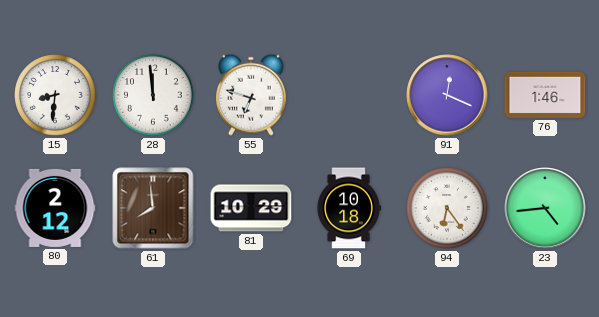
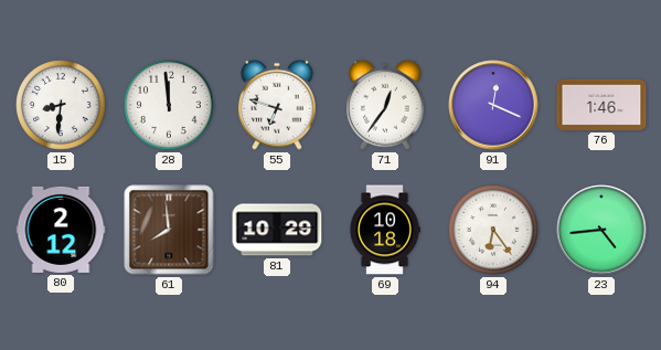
71: none -> 12:36
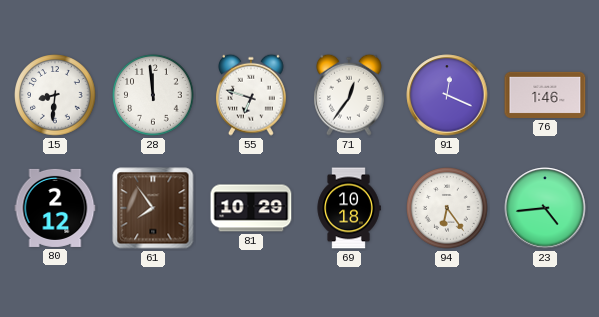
61: 7:59 -> 7:54
